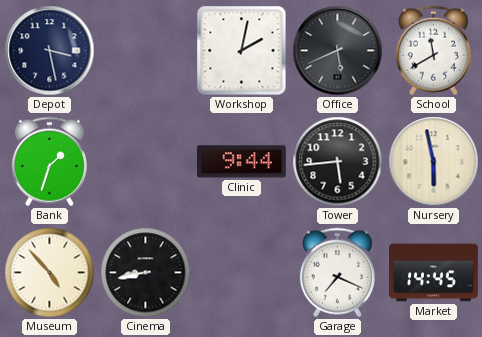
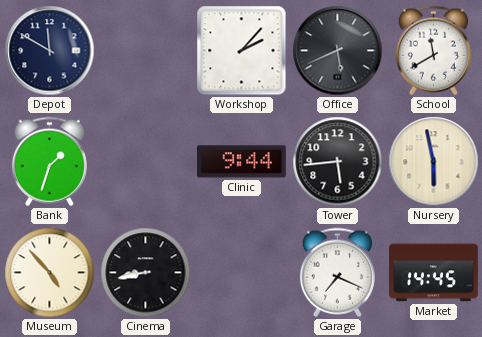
Depot: 3:28 -> 11:50
Workshop: 2:02 -> 2:07
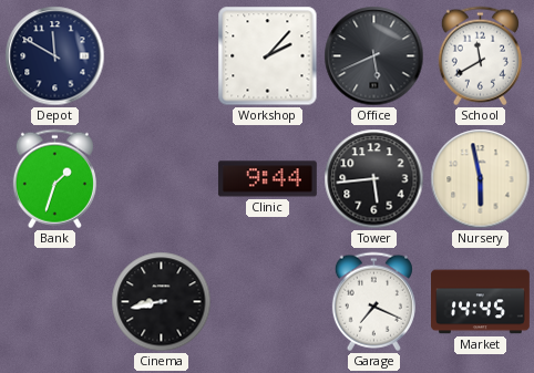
Museum: 4:53 -> none
